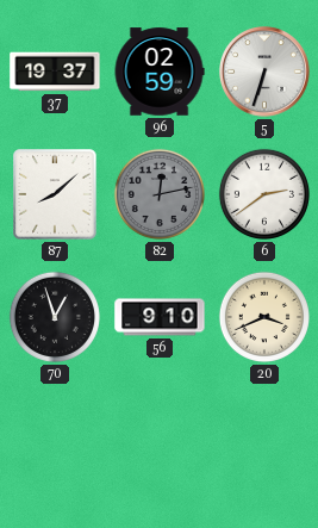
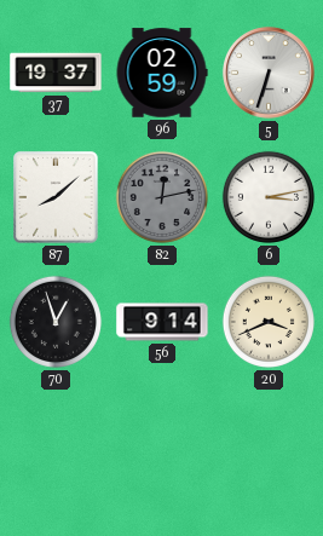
6: 2:39 -> 3:13
56: 9:10 -> 9:14
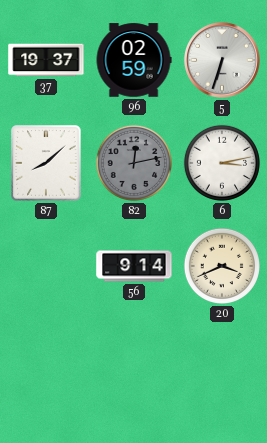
70: 12:57 -> none
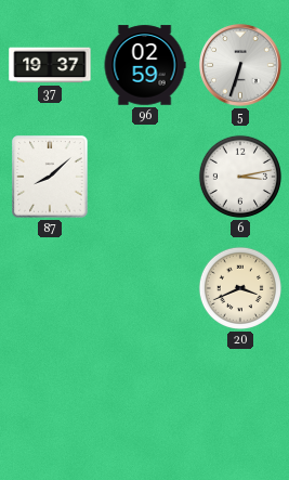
82: 12:13 -> none
56: 9:14 -> none
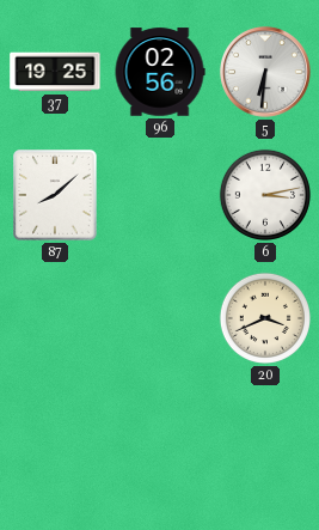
37: 19:37 -> 19:25
96: 02:59 -> 02:56
5: 6:33 -> 6:31
